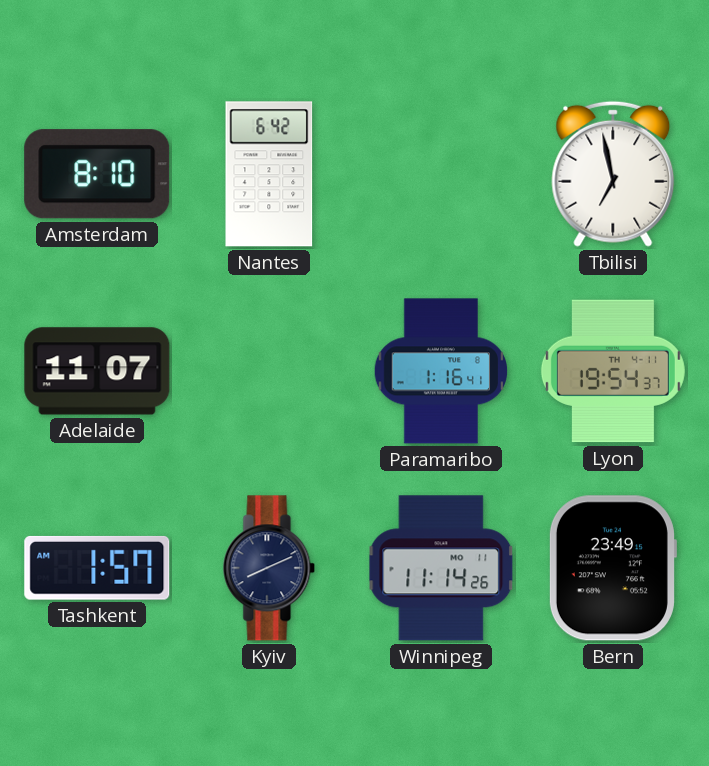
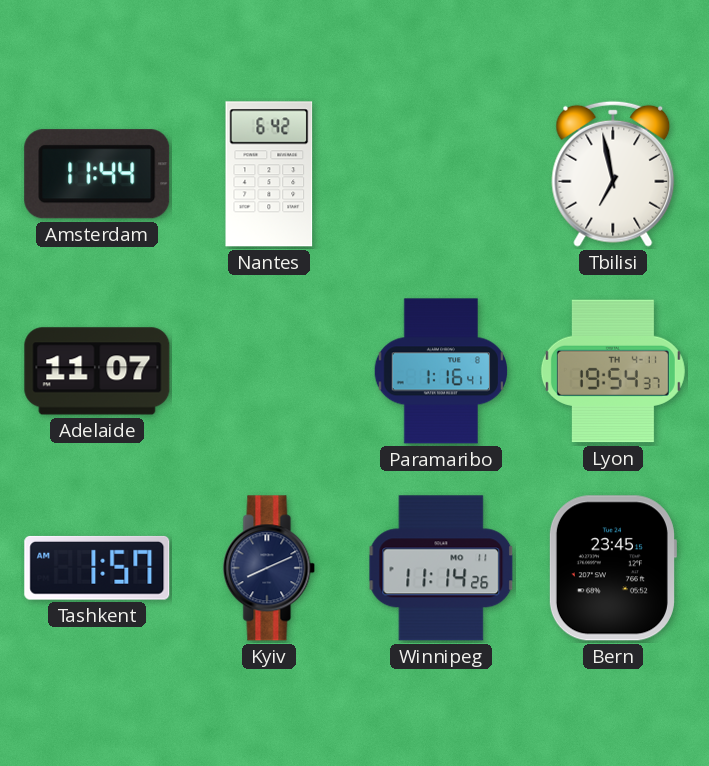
Amsterdam: 8:10 -> 11:44
Bern: 23:49 -> 23:45
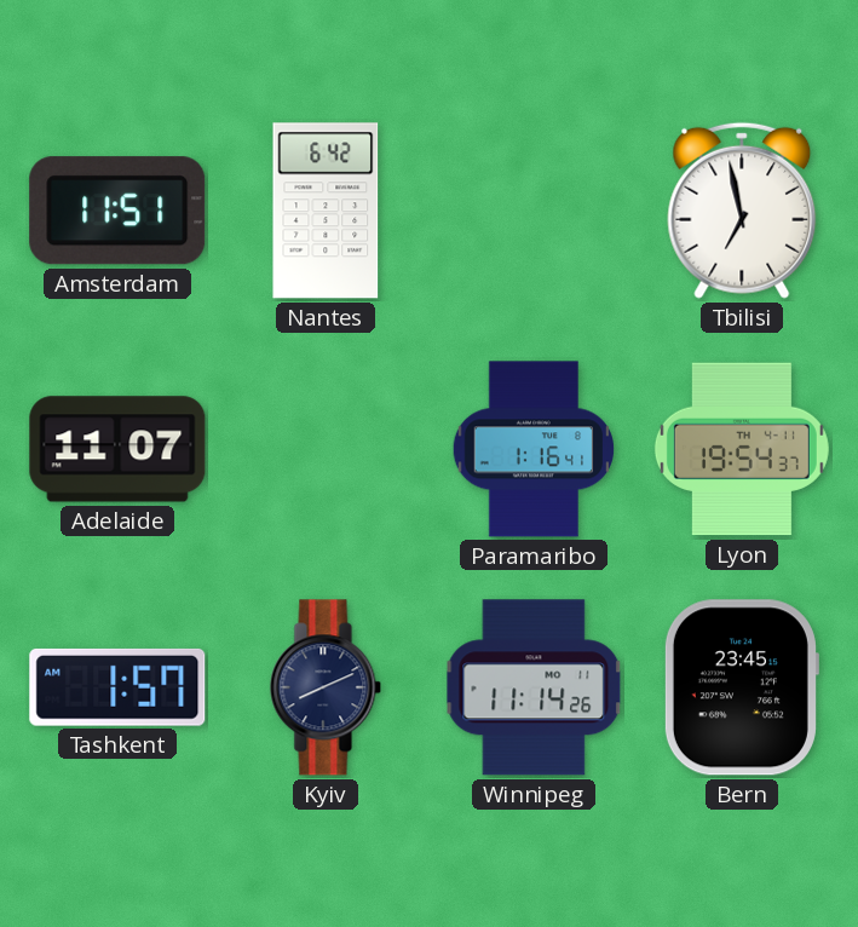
Amsterdam: 11:44 -> 11:51
